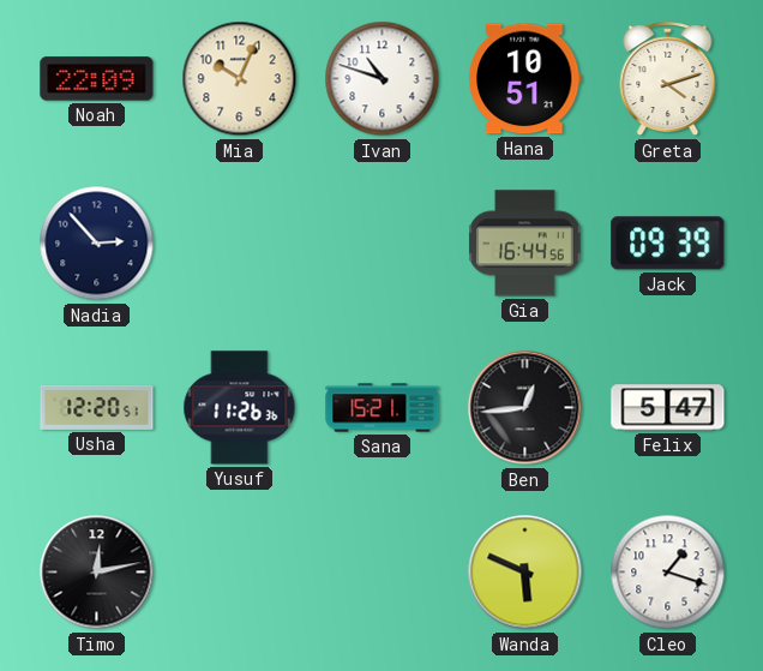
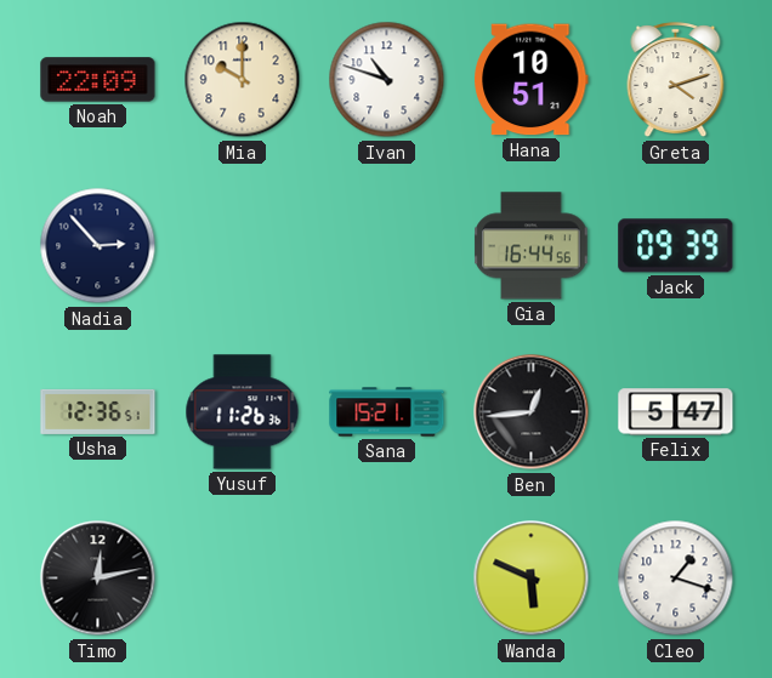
Mia: 10:04 -> 10:00
Usha: 12:20 -> 12:36
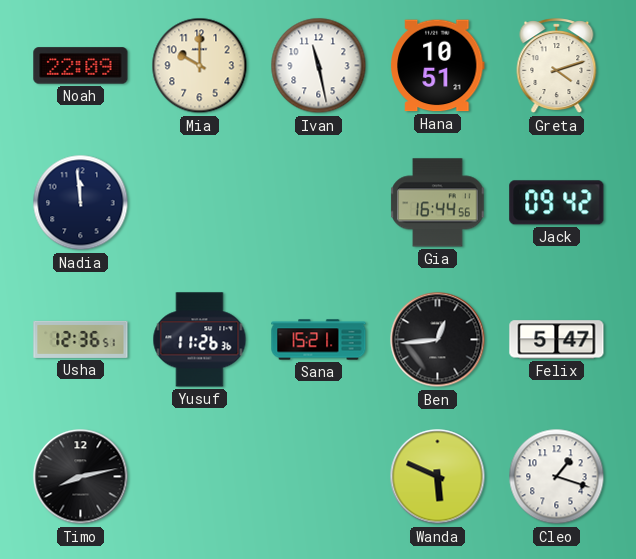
Ivan: 10:48 -> 11:28
Nadia: 2:53 -> 11:59
Jack: 09:39 -> 09:42
Timo: 12:13 -> 8:13
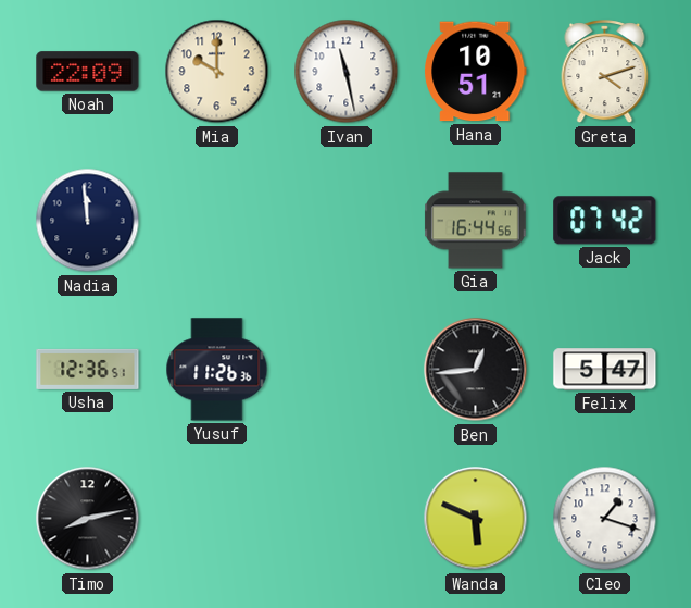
Jack: 09:42 -> 07:42
Sana: 15:21 -> none
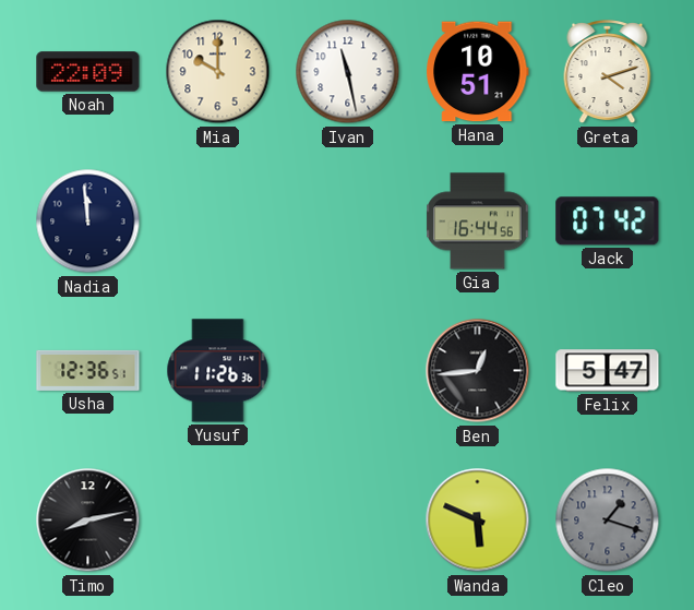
Cleo dial: white -> grey
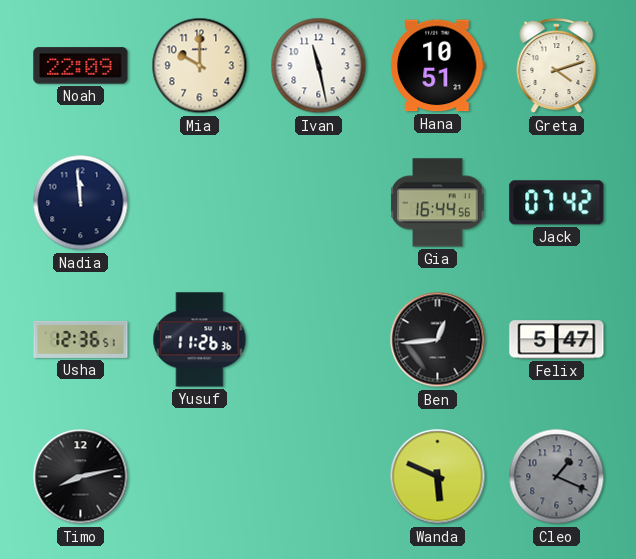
Cleo: 1:18 -> 1:19
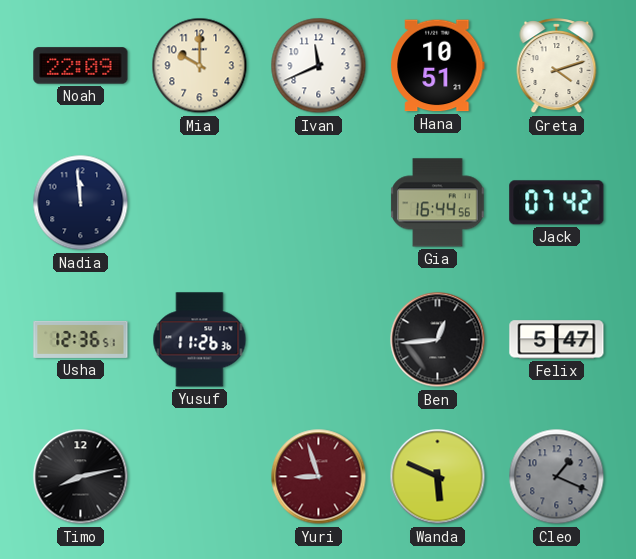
Ivan: 11:28 -> 11:41
Yuri: none -> 8:57
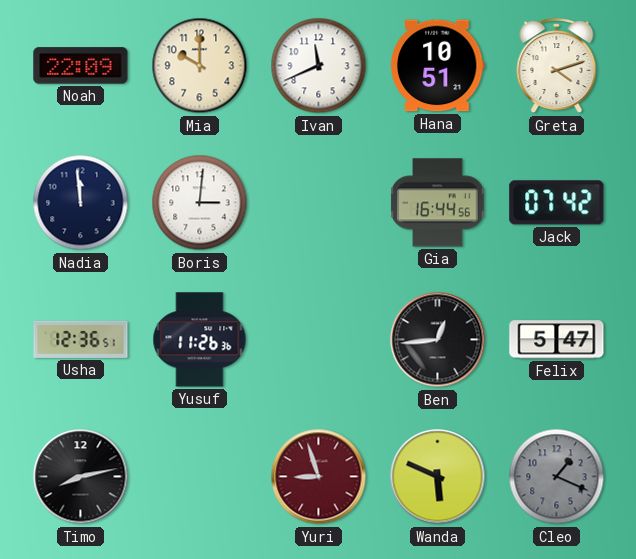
Boris: none -> 3:01
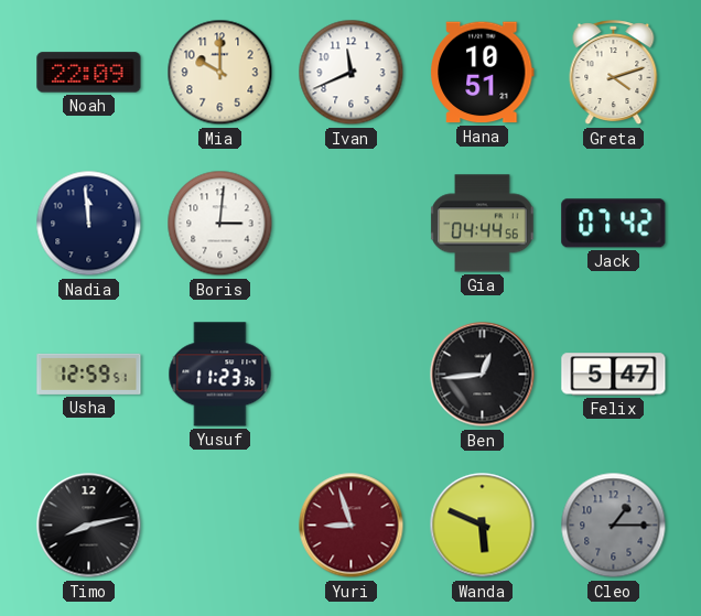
Gia: 16:44 -> 04:44
Usha: 12:36 -> 12:59
Yusuf: 11:26 -> 11:23
Cleo: 1:19 -> 1:15
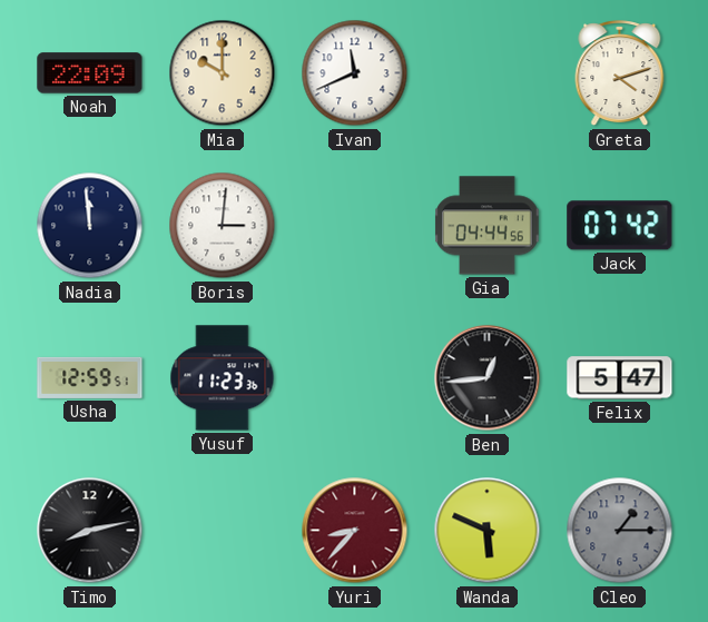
Hana: 10:51 -> none
Yuri: 8:57 -> 8:37
